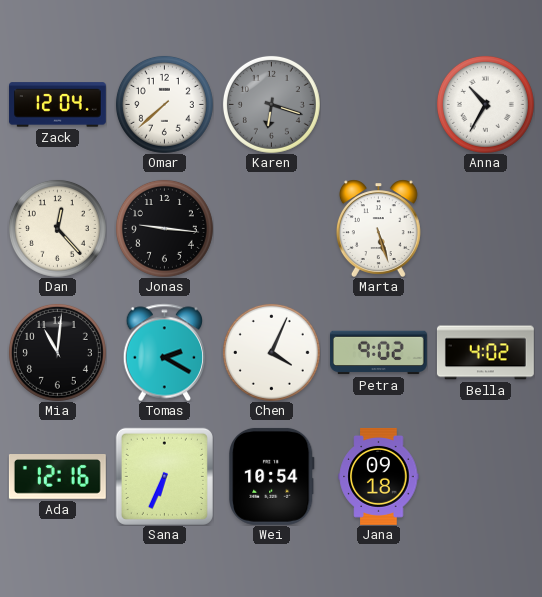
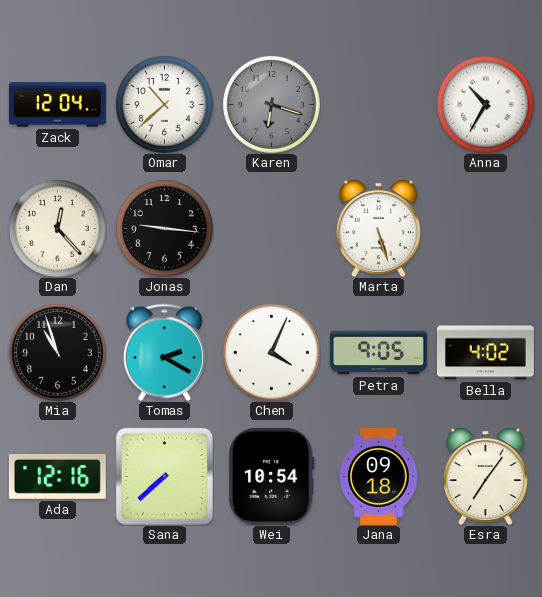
Omar: 7:38 -> 10:38
Mia: 11:01 -> 10:57
Petra: 9:02 -> 9:05
Sana: 6:34 -> 7:38
Esra: none -> 7:06
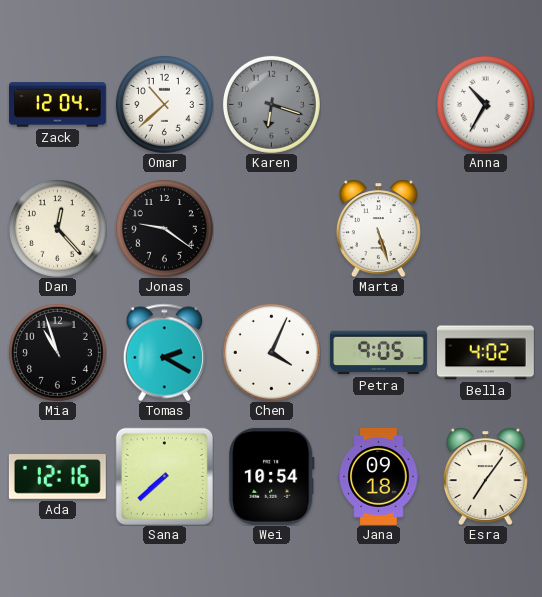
Jonas: 9:16 -> 9:21
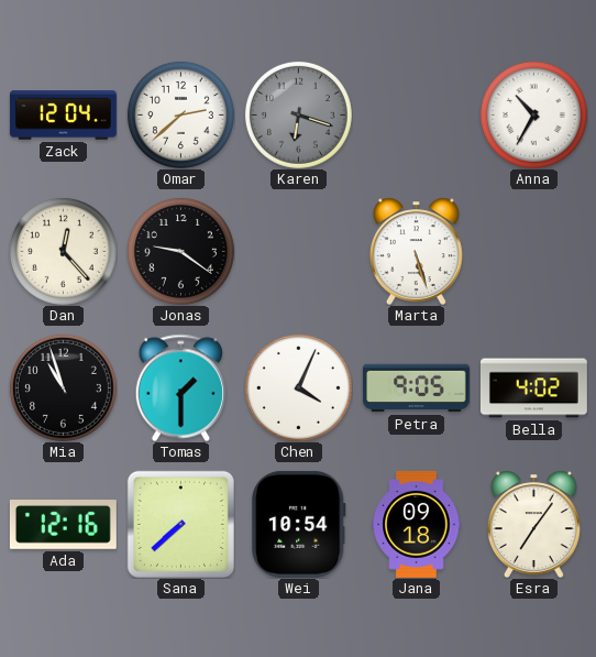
Omar: 10:38 -> 2:38
Tomas: 2:20 -> 1:30
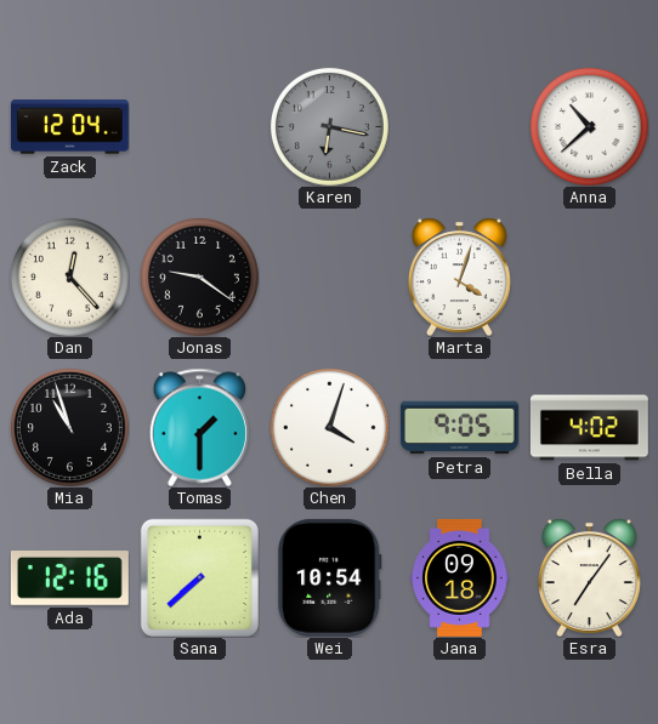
Omar: 2:38 -> none
Karen: 6:18 -> 6:17
Anna: 10:35 -> 10:38
Marta: 5:27 -> 4:03
Chen: 4:04 -> 4:03
